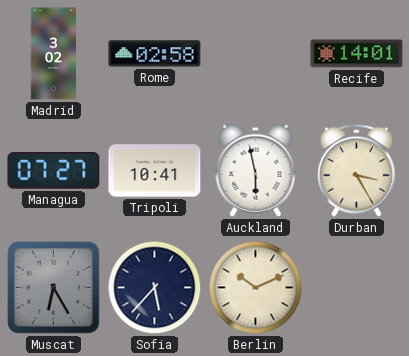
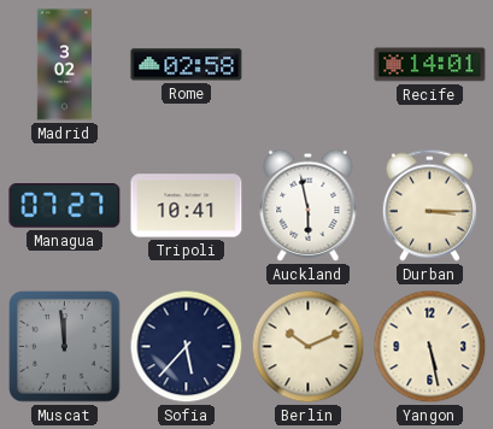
Durban: 3:25 -> 3:15
Muscat: 6:25 -> 11:59
Yangon: none -> 5:28
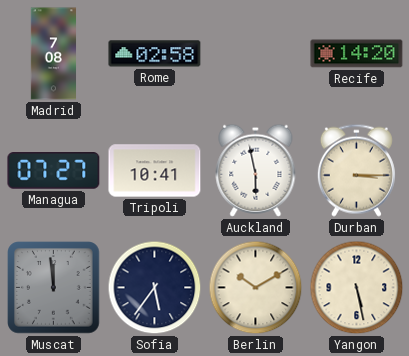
Madrid: 3:02 -> 7:08
Recife: 14:01 -> 14:20
Sofia: 5:37 -> 5:36
Berlin: 10:11 -> 10:10
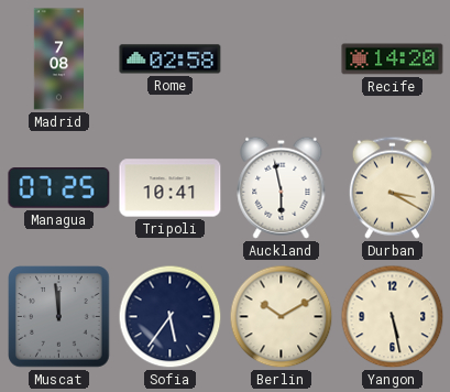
Managua: 07:27 -> 07:25
Durban: 3:15 -> 3:20
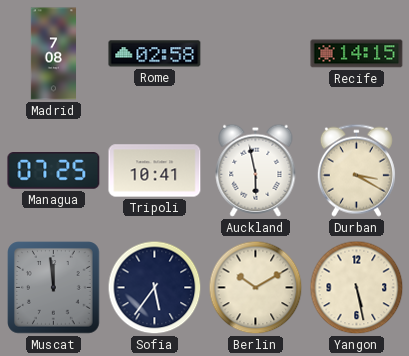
Recife: 14:20 -> 14:15
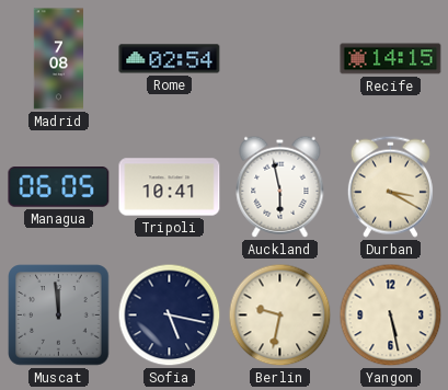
Rome: 02:58 -> 02:54
Managua: 07:25 -> 06:05
Sofia: 5:36 -> 5:17
Berlin: 10:10 -> 9:32
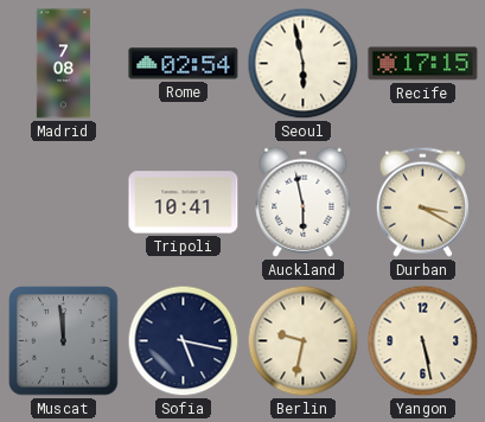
Seoul: none -> 5:58
Recife: 14:15 -> 17:15
Managua: 06:05 -> none
